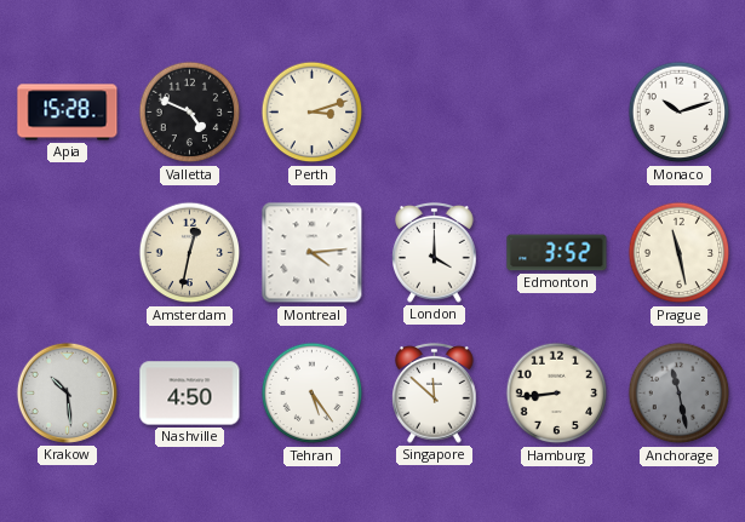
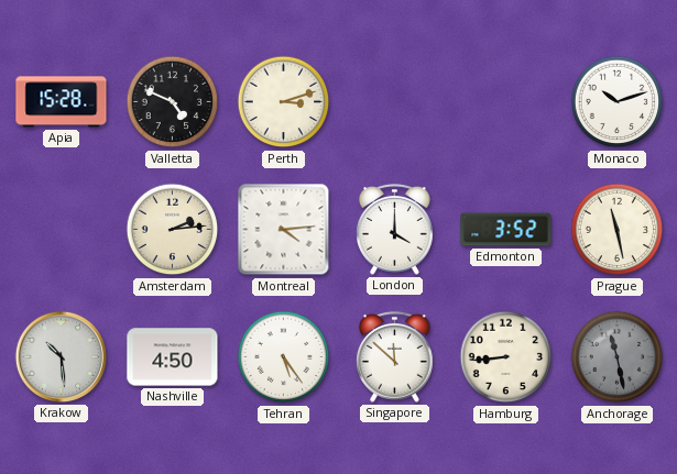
Amsterdam: 12:32 -> 2:14
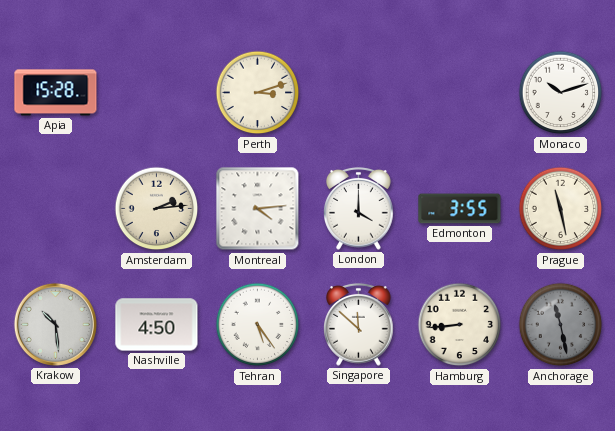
Valletta: 4:49 -> none
Edmonton: 3:52 -> 3:55
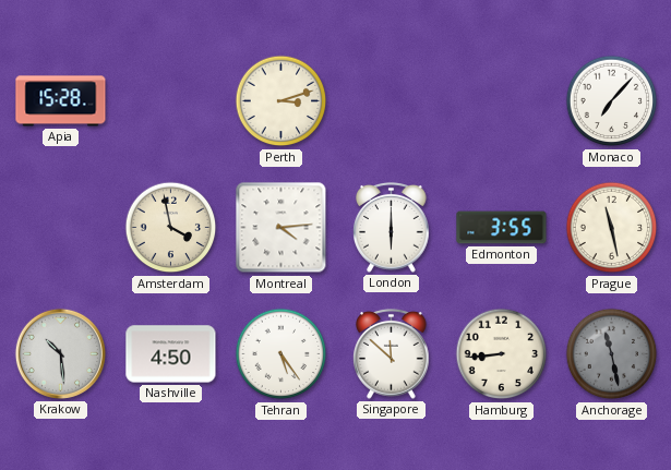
Monaco: 10:12 -> 7:07
Amsterdam: 2:14 -> 3:58
London: 4:00 -> 6:00
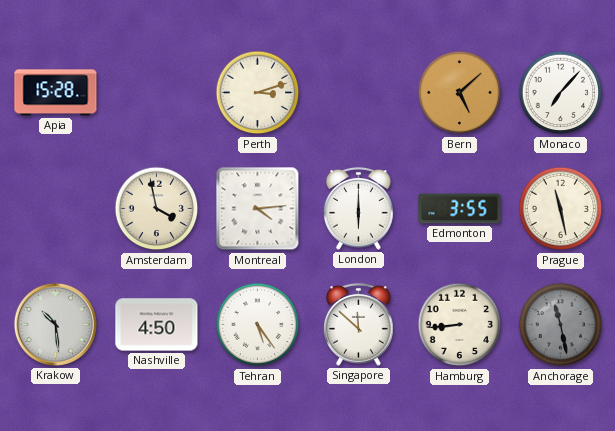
Bern: none -> 5:08
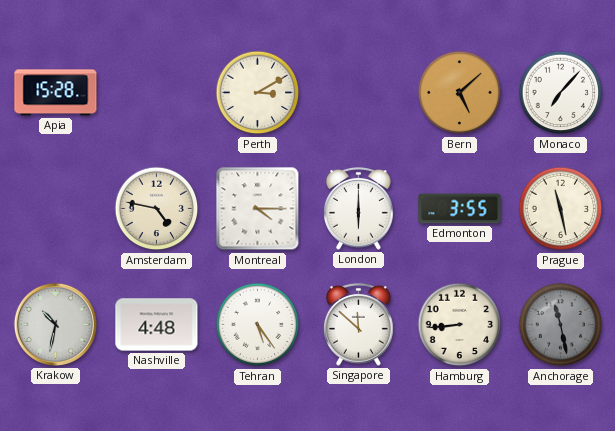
Perth: 3:12 -> 3:10
Amsterdam: 3:58 -> 4:47
Montreal: 4:14 -> 4:15
Krakow: 10:29 -> 10:32
Nashville: 4:50 -> 4:48
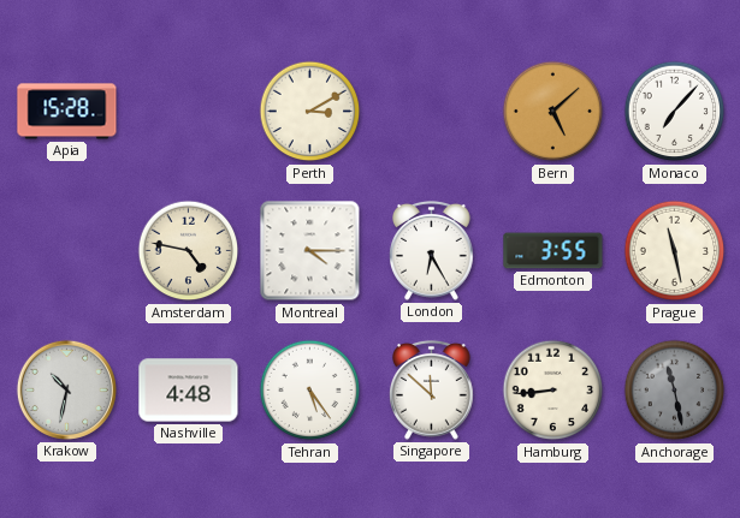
London: 6:00 -> 6:25
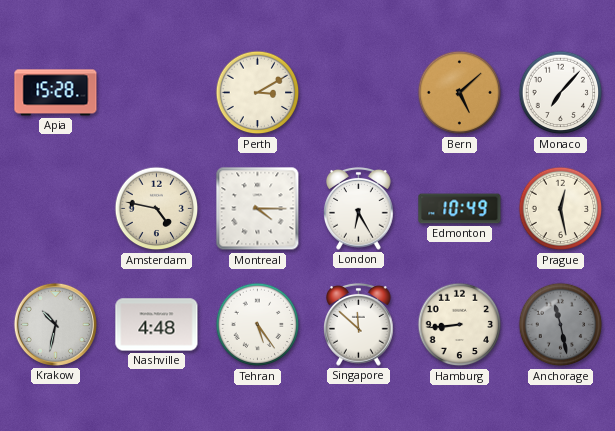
Edmonton: 3:55 -> 10:49
Prague: 11:28 -> 12:28
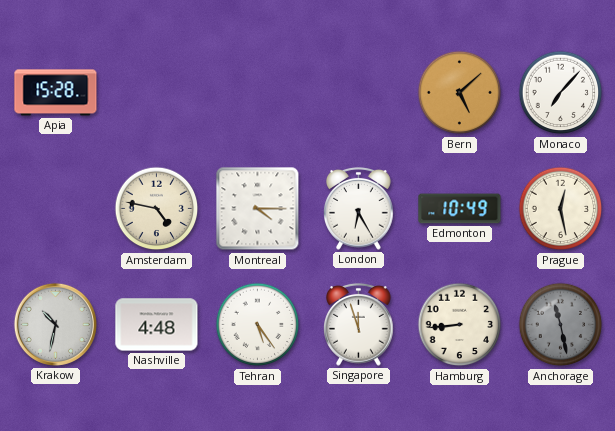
Perth: 3:10 -> none
Singapore: 11:52 -> 11:57
